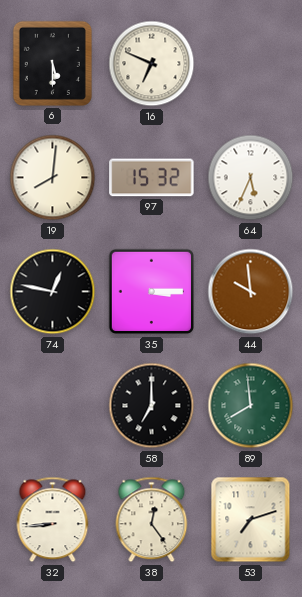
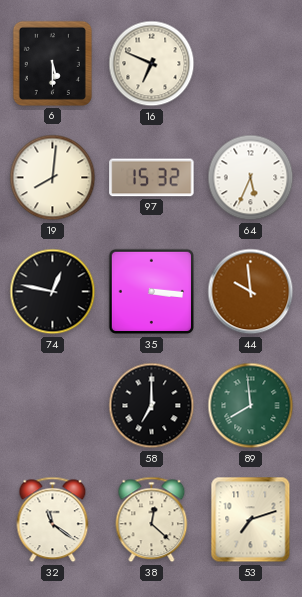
35: 3:15 -> 3:16
32: 8:44 -> 11:21
38: 12:24 -> 12:22
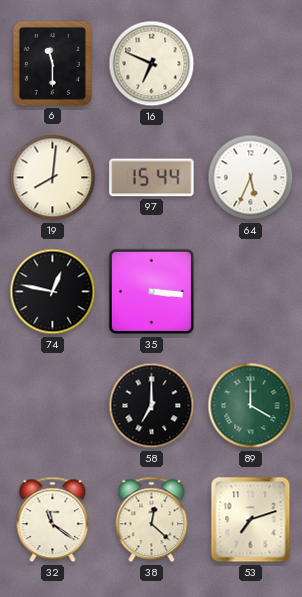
6: 5:30 -> 11:30
97: 15:32 -> 15:44
44: 9:59 -> none
89: 7:59 -> 4:00
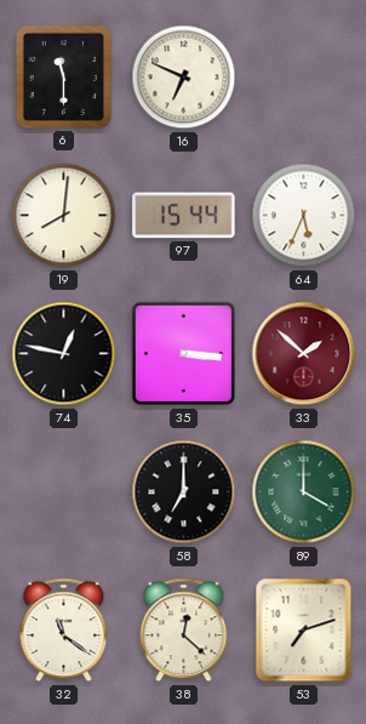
33: none -> 1:52
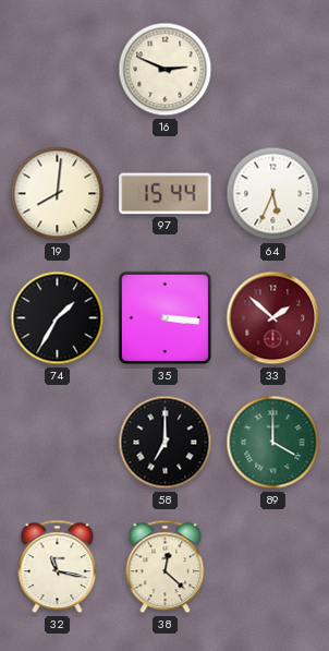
6: 11:30 -> none
16: 6:49 -> 2:49
74: 12:47 -> 1:35
32: 11:21 -> 11:17
53: 7:12 -> none
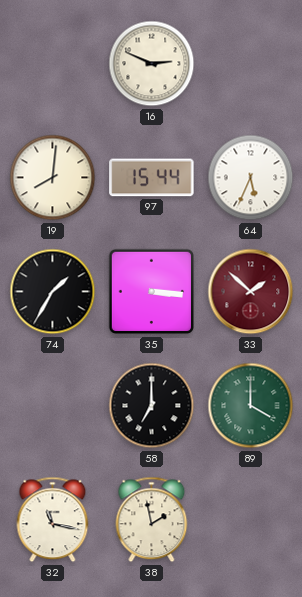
38: 12:22 -> 1:58
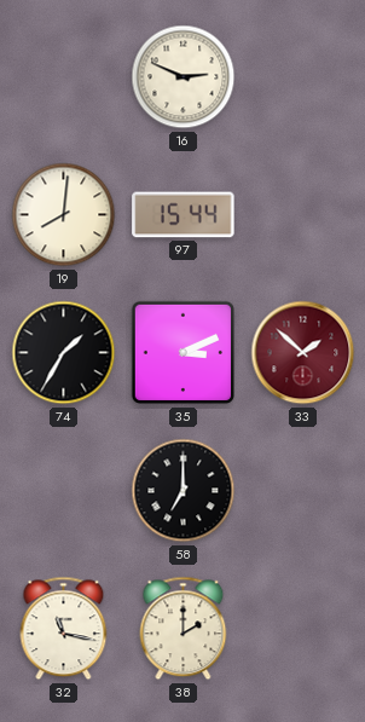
64: 5:34 -> none
35: 3:16 -> 3:11
89: 4:00 -> none
38: 1:58 -> 2:00
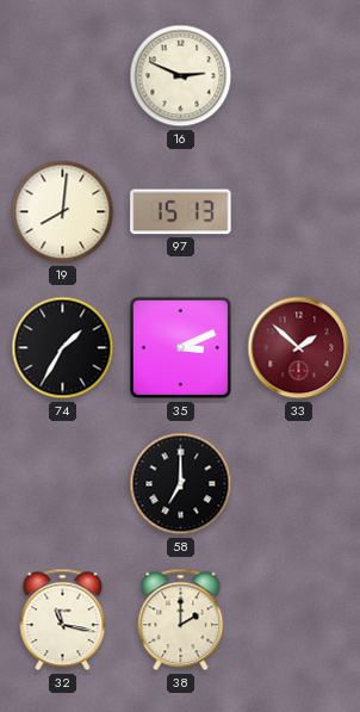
97: 15:44 -> 15:13
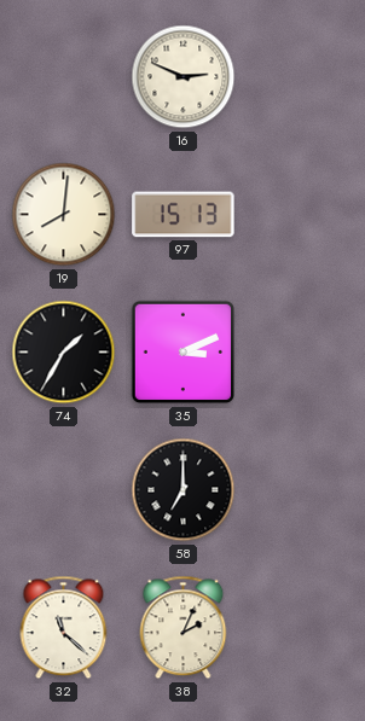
33: 1:52 -> none
32: 11:17 -> 11:22
38: 2:00 -> 2:04
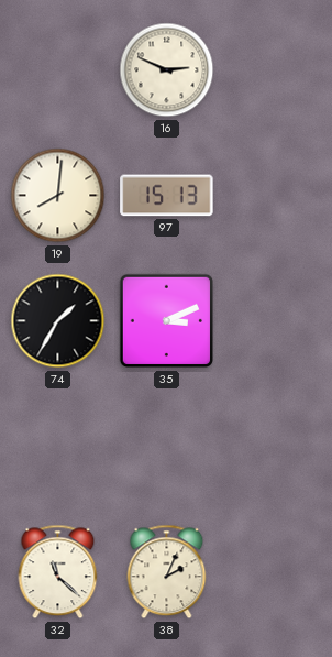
58: 7:00 -> none
